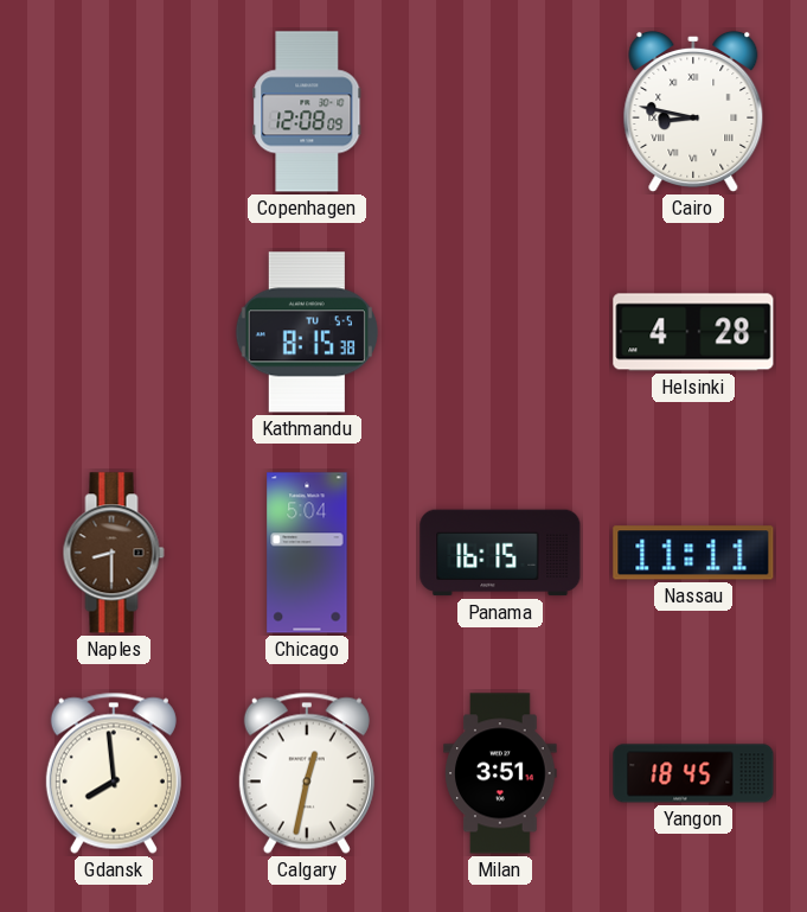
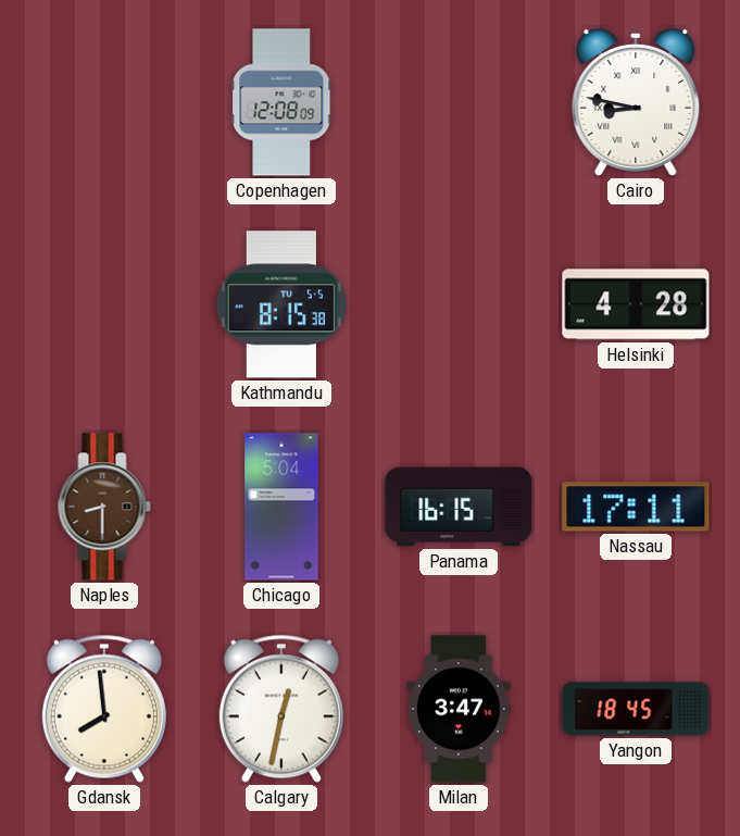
Nassau: 11:11 -> 17:11
Milan: 3:51 -> 3:47
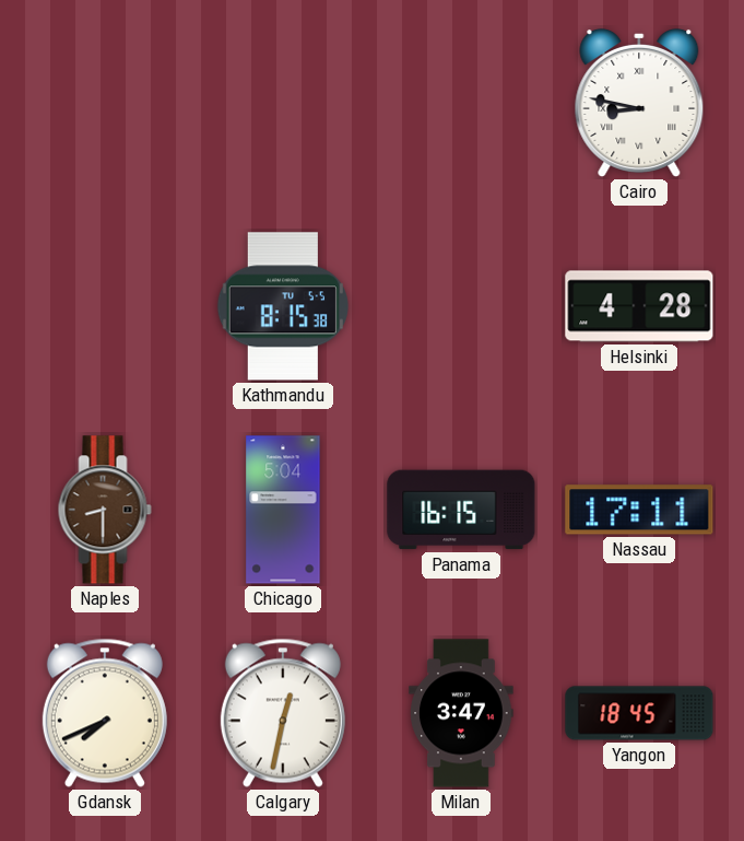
Copenhagen: 12:08 -> none
Gdansk: 7:59 -> 7:41
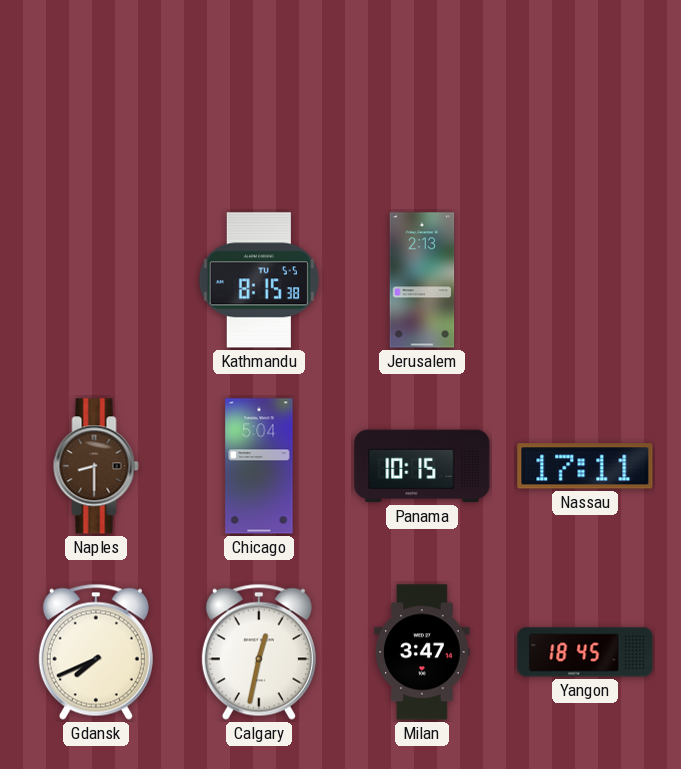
Cairo: 8:47 -> none
Jerusalem: none -> 2:13
Helsinki: 4:28 -> none
Panama: 16:15 -> 10:15
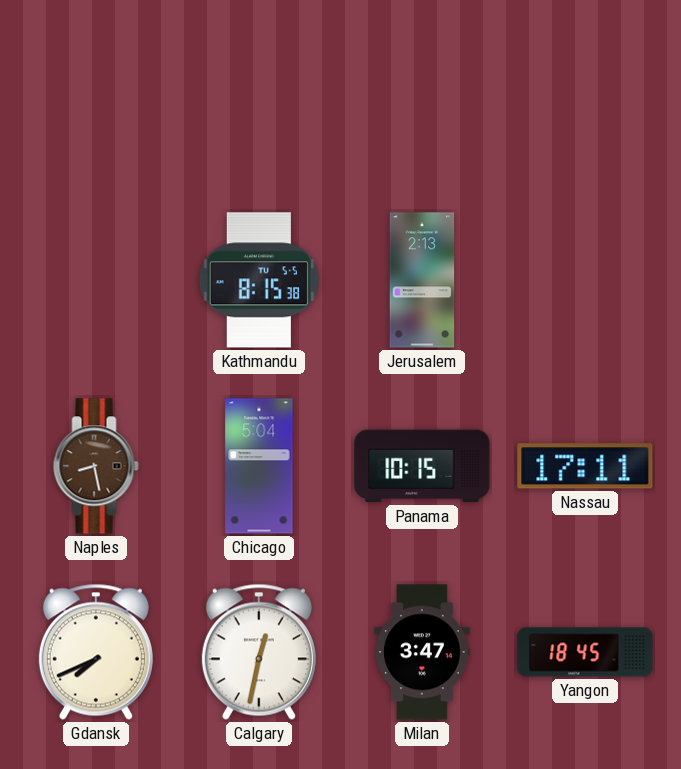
Naples: 8:30 -> 8:28
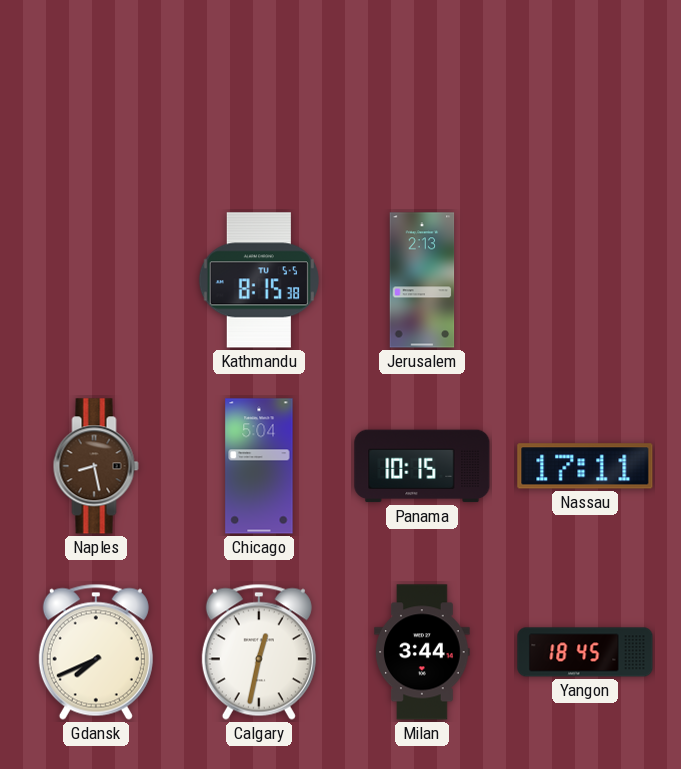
Milan: 3:47 -> 3:44
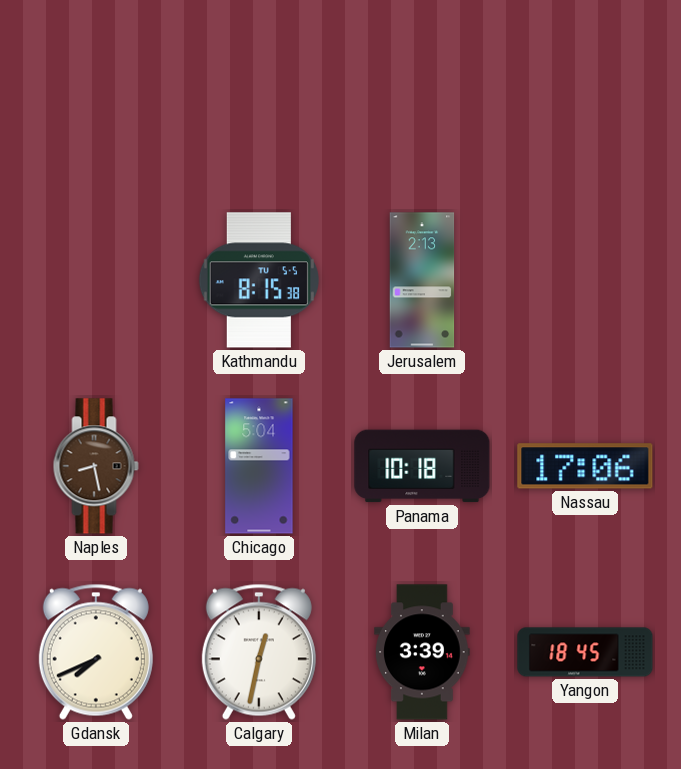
Panama: 10:15 -> 10:18
Nassau: 17:11 -> 17:06
Milan: 3:44 -> 3:39
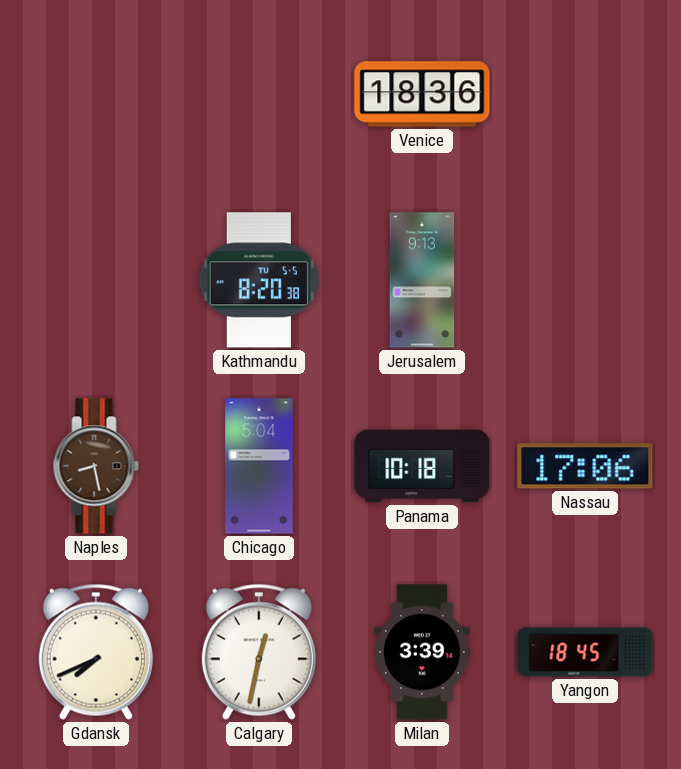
Venice: none -> 18:36
Kathmandu: 8:15 -> 8:20
Jerusalem: 2:13 -> 9:13
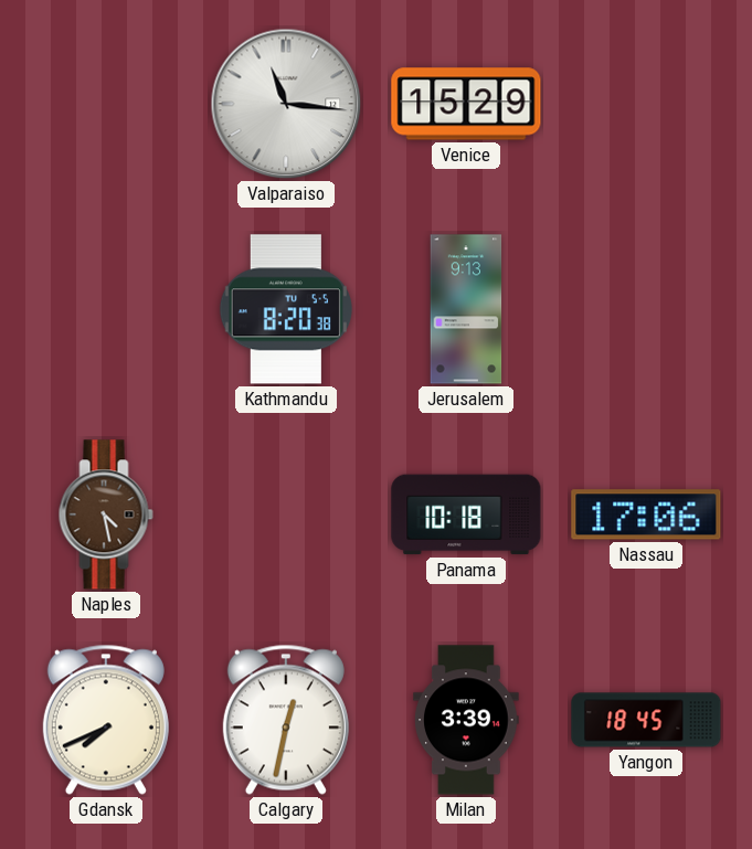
Valparaiso: none -> 11:16
Venice: 18:36 -> 15:29
Naples: 8:28 -> 4:28
Chicago: 5:04 -> none
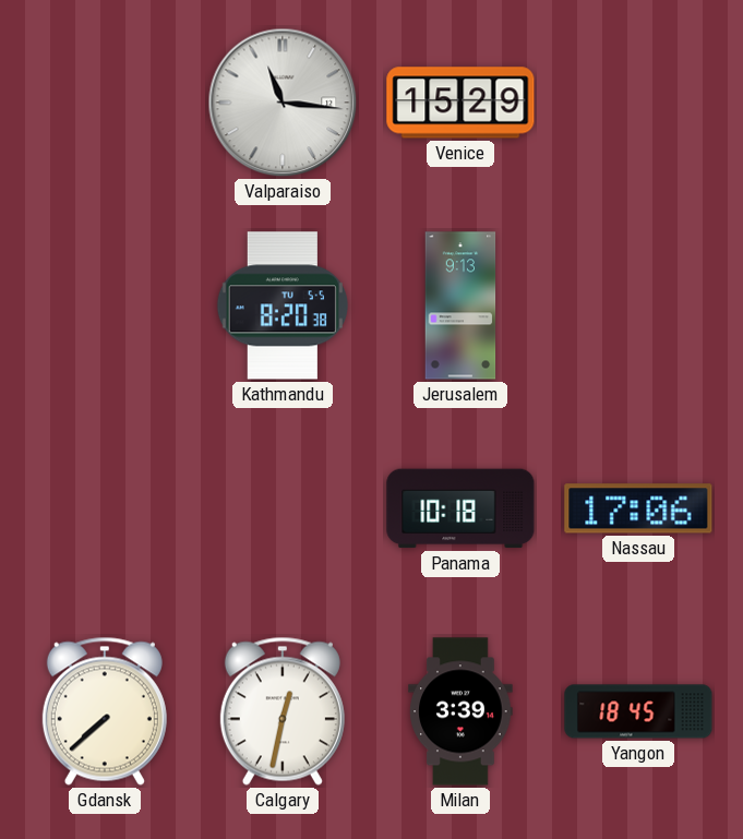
Naples: 4:28 -> none
Gdansk: 7:41 -> 7:38
